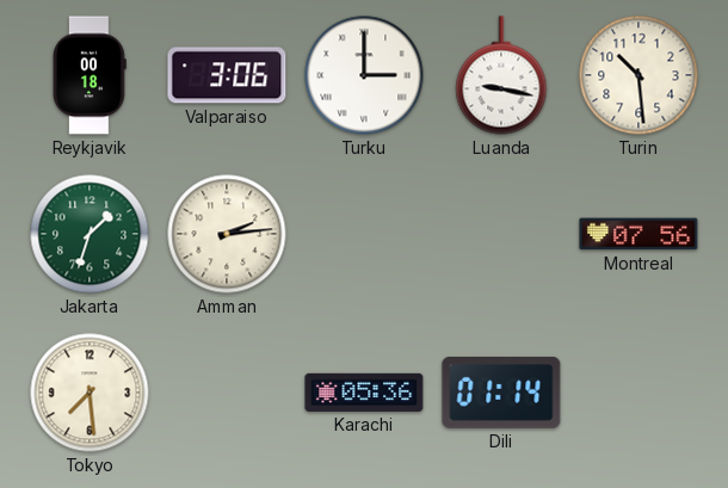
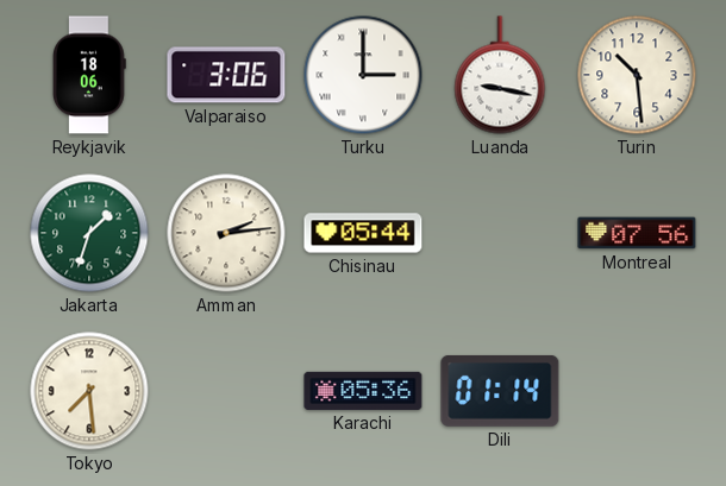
Reykjavik: 00:18 -> 18:06
Chisinau: none -> 05:44
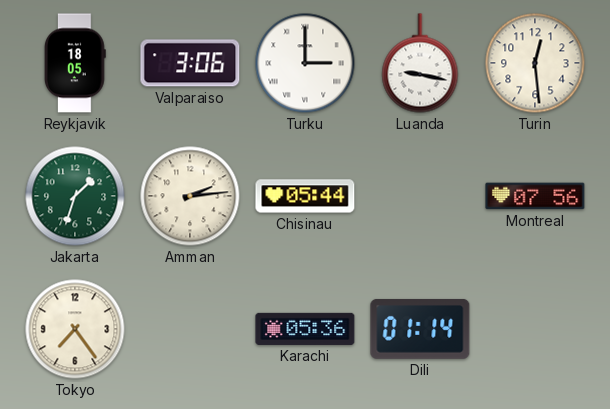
Reykjavik: 18:06 -> 18:05
Turin: 10:29 -> 12:29
Tokyo: 7:29 -> 7:24
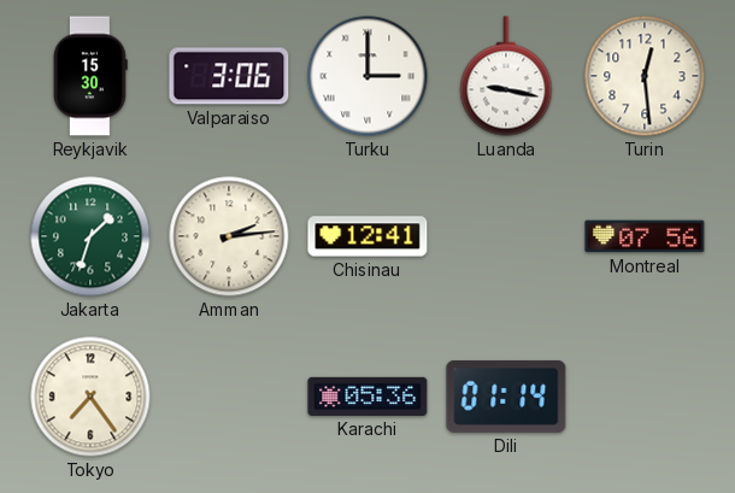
Reykjavik: 18:05 -> 15:30
Chisinau: 05:44 -> 12:41
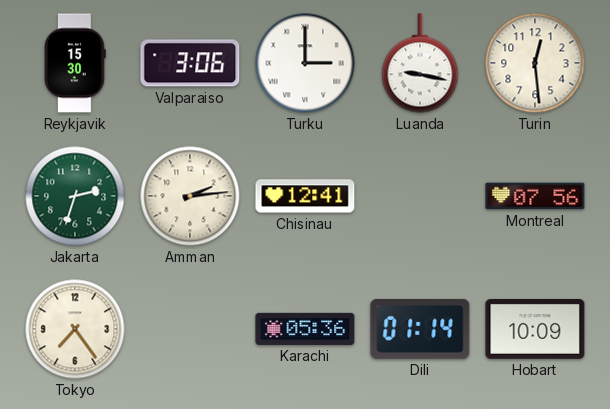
Jakarta: 1:33 -> 2:33
Hobart: none -> 10:09
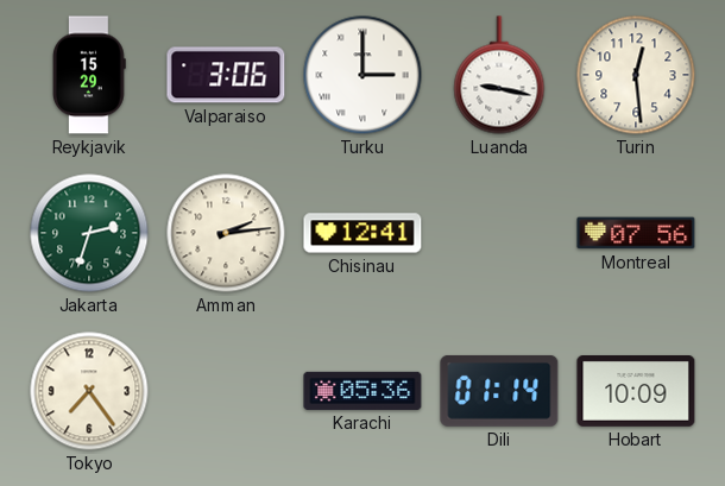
Reykjavik: 15:30 -> 15:29
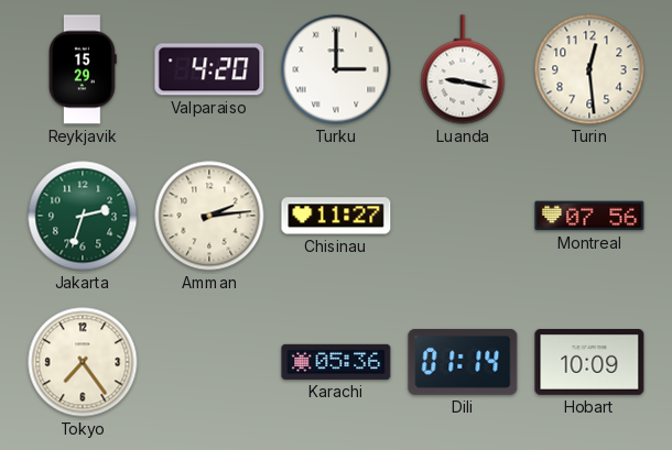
Valparaiso: 3:06 -> 4:20
Chisinau: 12:41 -> 11:27
